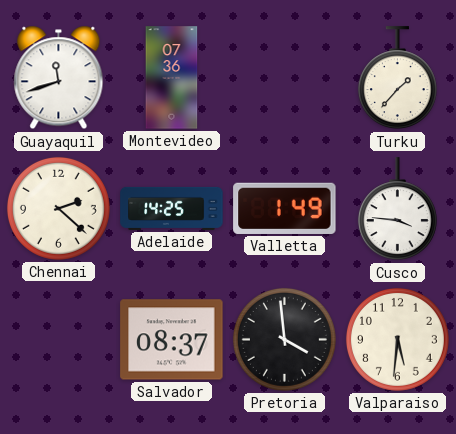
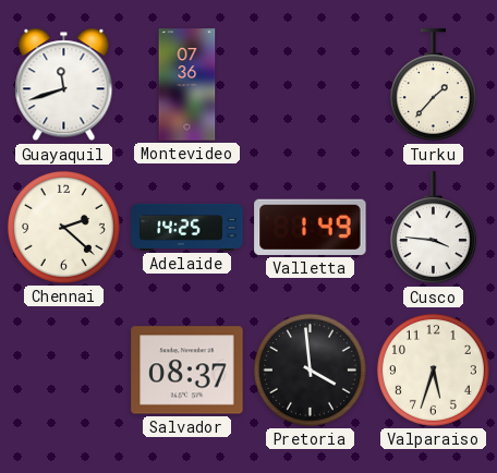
Valparaiso: 5:31 -> 5:33
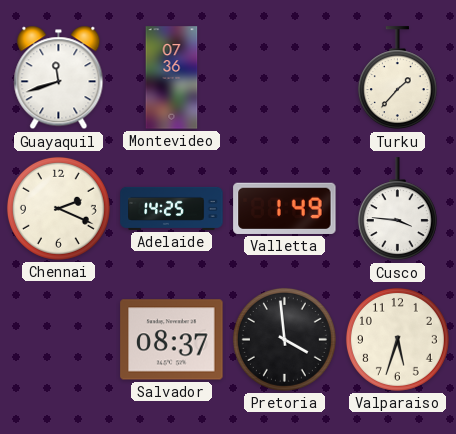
Chennai: 2:22 -> 2:19
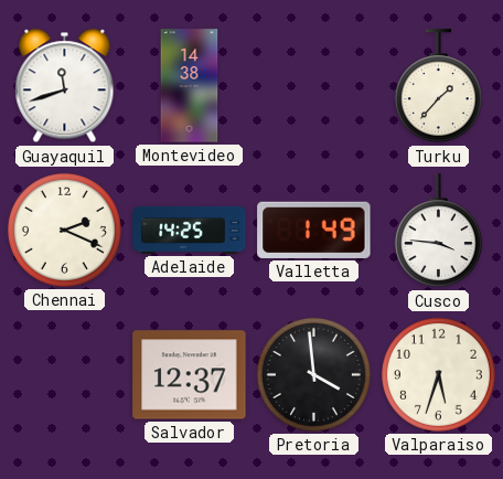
Montevideo: 07:36 -> 14:38
Salvador: 08:37 -> 12:37
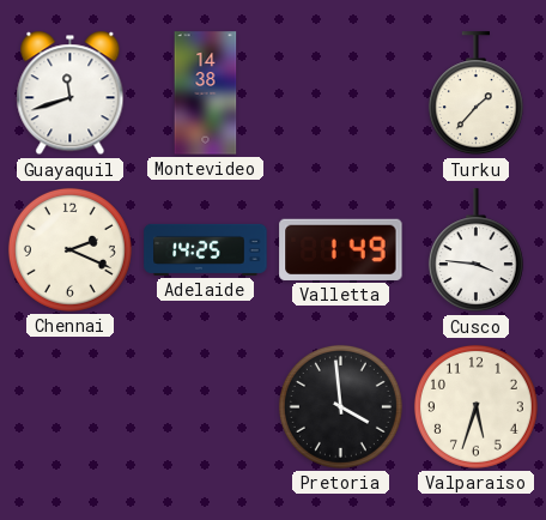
Salvador: 12:37 -> none
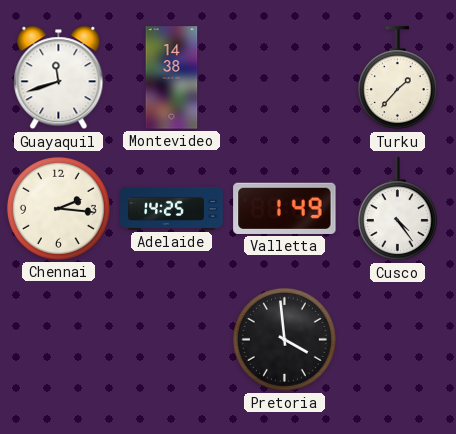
Chennai: 2:19 -> 2:16
Cusco: 3:46 -> 4:24
Valparaiso: 5:33 -> none
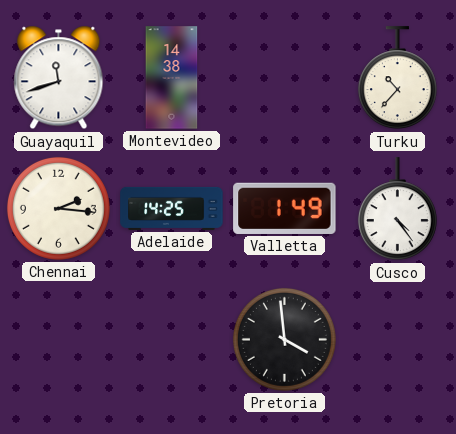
Turku: 1:37 -> 10:37
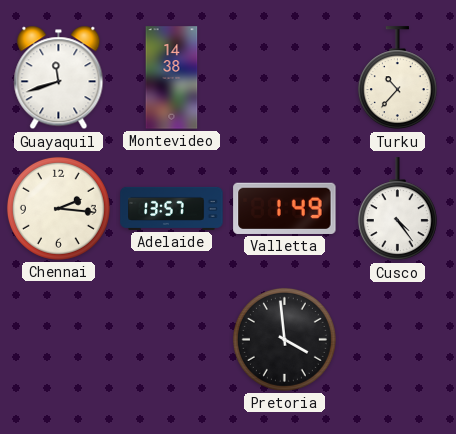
Adelaide: 14:25 -> 13:57
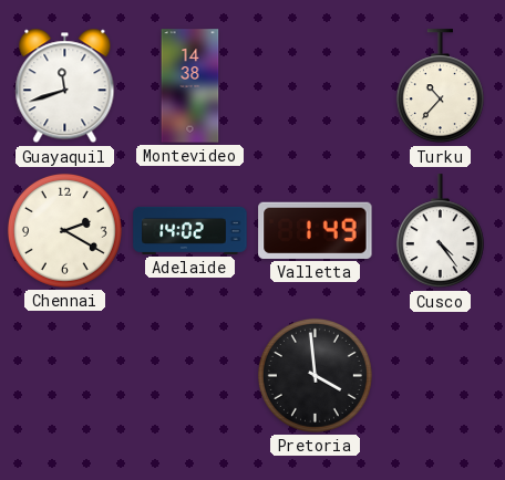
Chennai: 2:16 -> 2:20
Adelaide: 13:57 -> 14:02
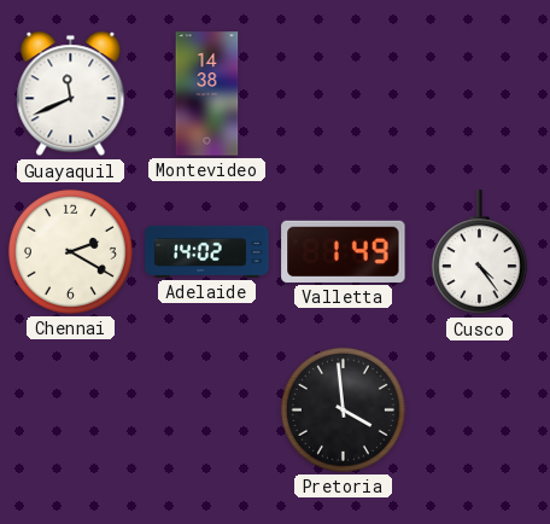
Guayaquil: 11:42 -> 11:41
Turku: 10:37 -> none
